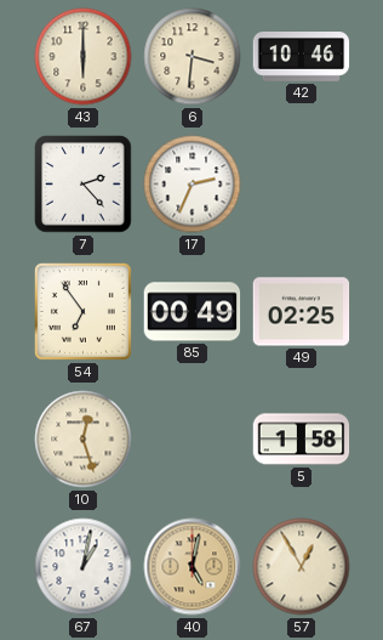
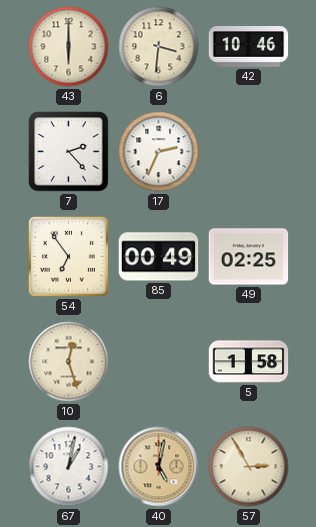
57: 12:55 -> 2:55
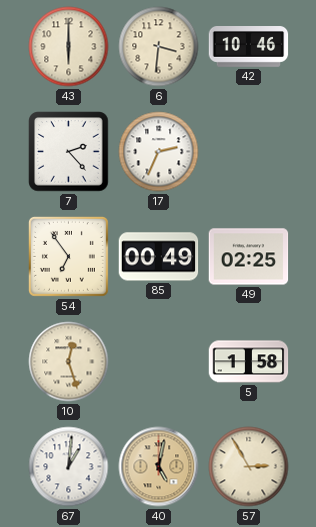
67: 1:02 -> 1:01
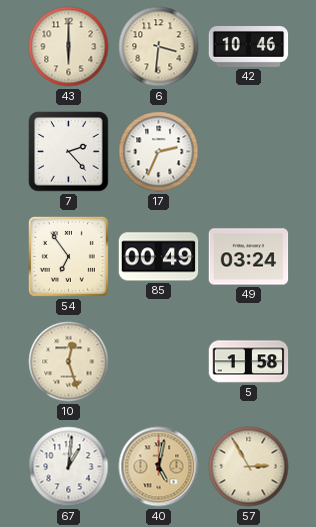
49: 02:25 -> 03:24
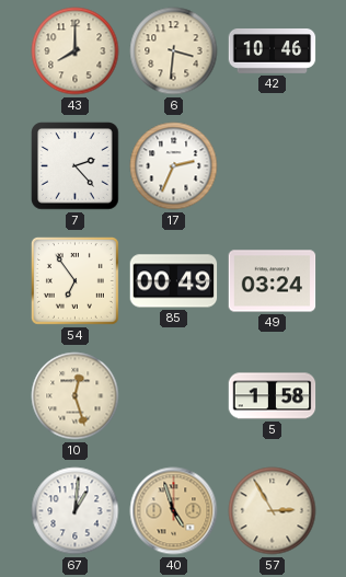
43: 6:00 -> 8:00
40: 5:02 -> 4:57
